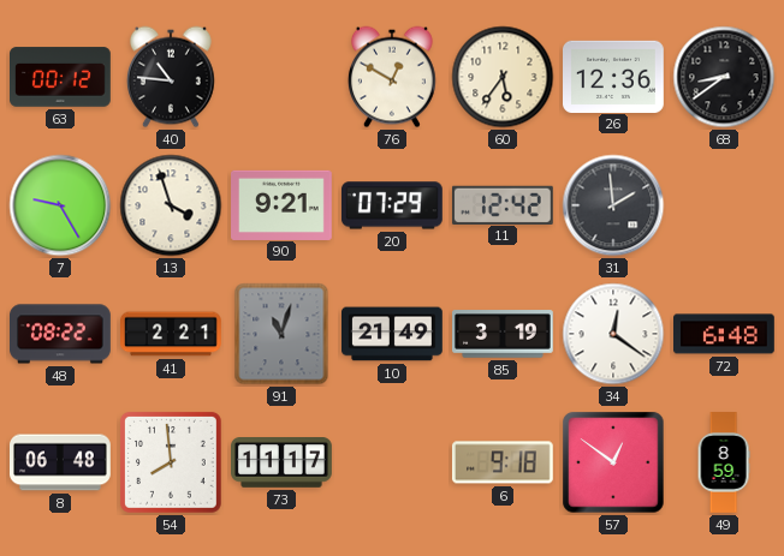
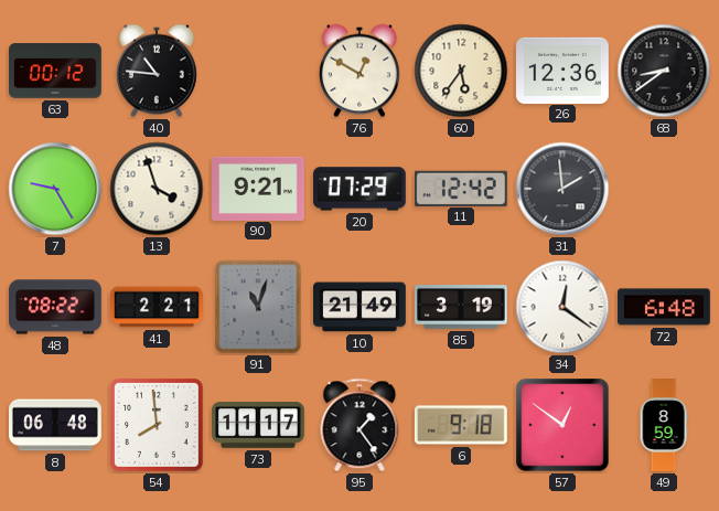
95: none -> 1:24
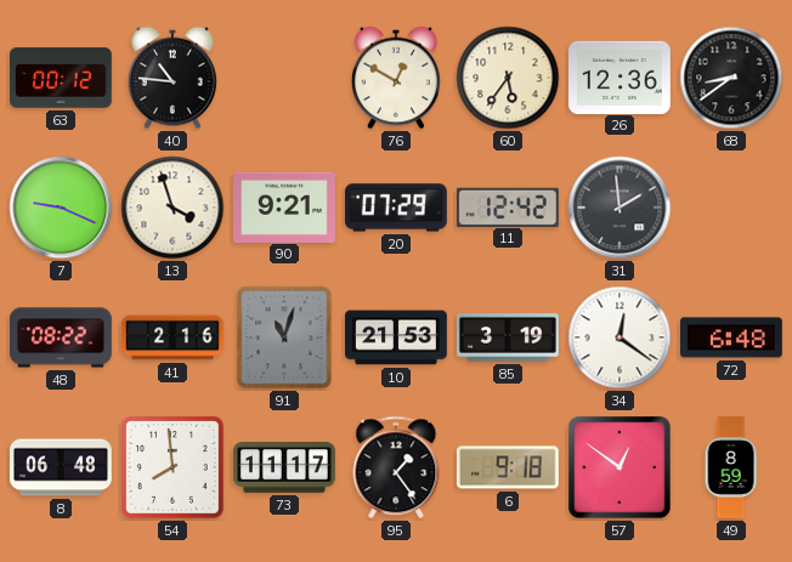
7: 9:25 -> 9:19
41: 2:21 -> 2:16
10: 21:49 -> 21:53
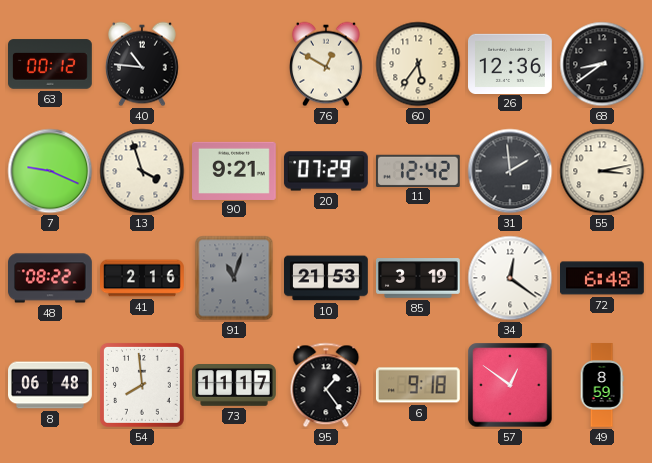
55: none -> 3:13
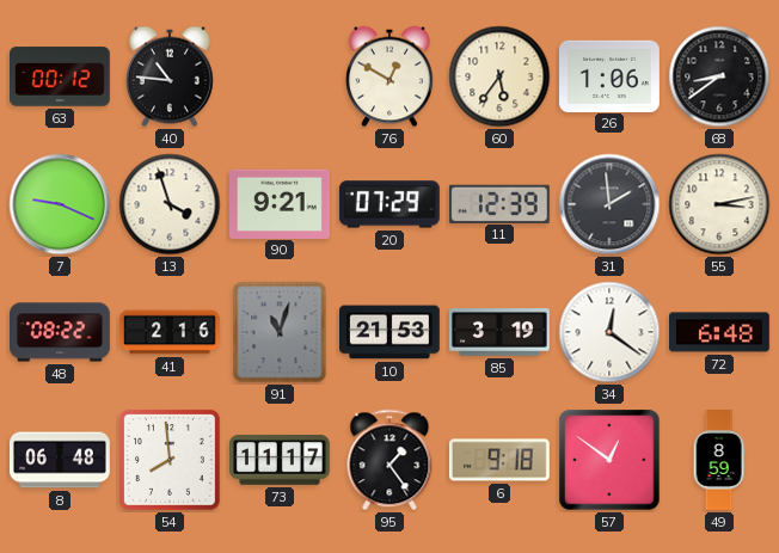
26: 12:36 -> 1:06
11: 12:42 -> 12:39
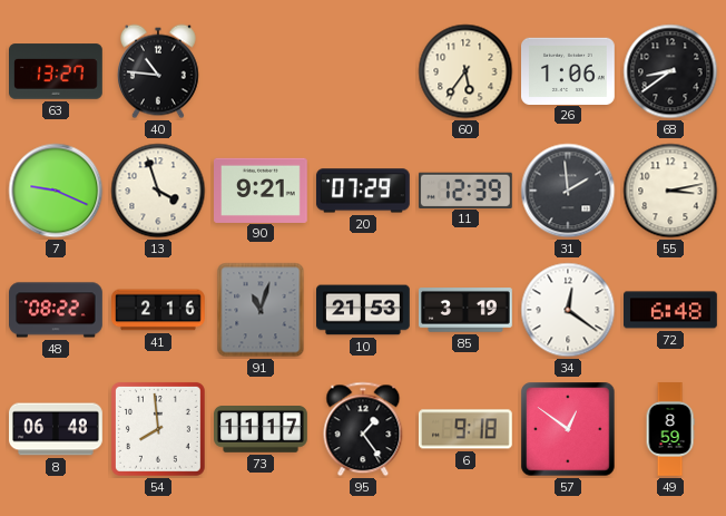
63: 00:12 -> 13:27
76: 12:50 -> none
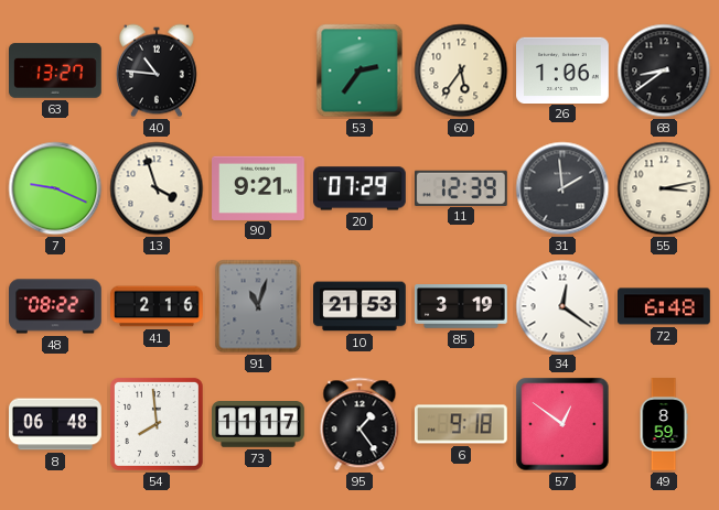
53: none -> 2:36
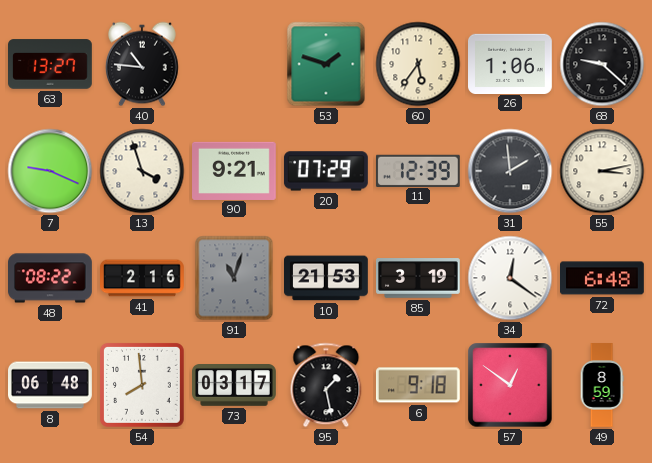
53: 2:36 -> 1:48
68: 8:39 -> 9:22
73: 11:17 -> 03:17
95: 1:24 -> 1:28
